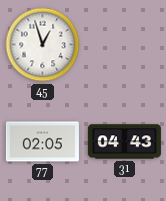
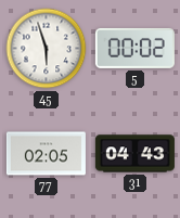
45: 12:57 -> 5:57
5: none -> 00:02
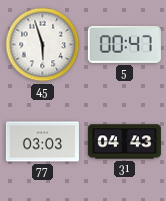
5: 00:02 -> 00:47
77: 02:05 -> 03:03
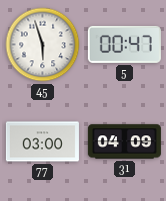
77: 03:03 -> 03:00
31: 04:43 -> 04:09
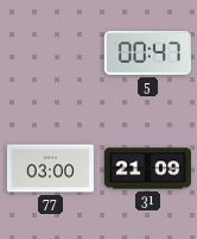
45: 5:57 -> none
31: 04:09 -> 21:09
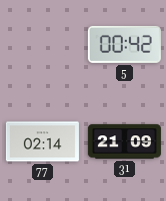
5: 00:47 -> 00:42
77: 03:00 -> 02:14
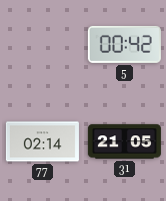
31: 21:09 -> 21:05
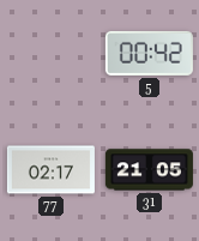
77: 02:14 -> 02:17
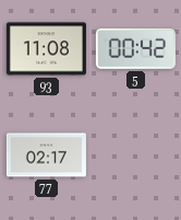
93: none -> 11:08
31: 21:05 -> none
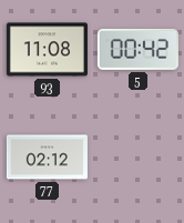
77: 02:17 -> 02:12
